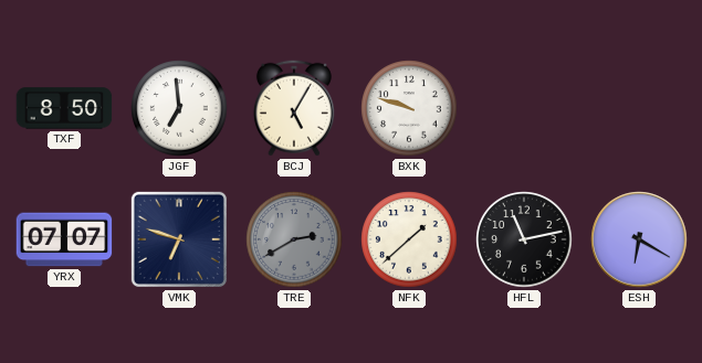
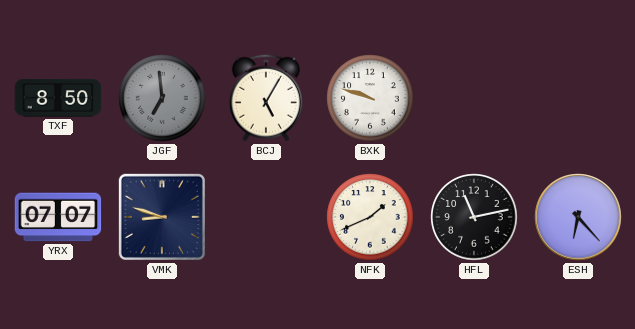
JGF dial: white -> grey
VMK: 6:48 -> 8:48
TRE: 2:40 -> none
NFK: 1:38 -> 1:41
ESH: 6:20 -> 6:23
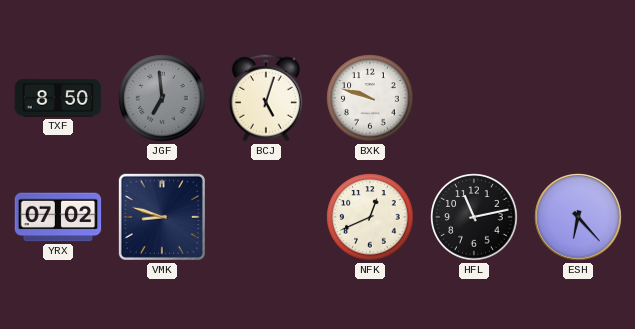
BCJ: 5:05 -> 5:03
YRX: 07:07 -> 07:02
NFK: 1:41 -> 12:41
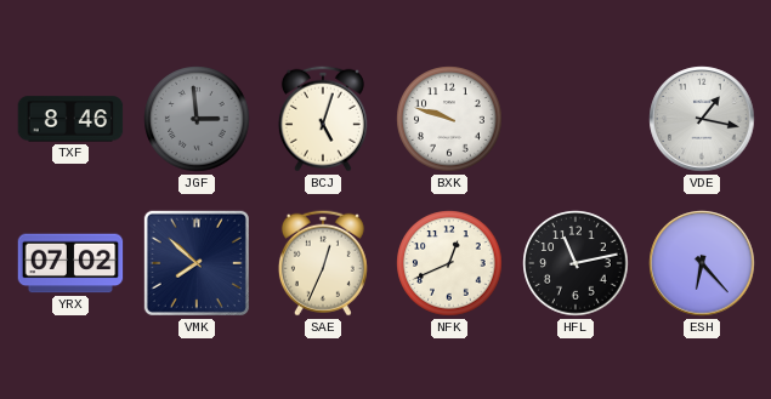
TXF: 8:50 -> 8:46
JGF: 6:59 -> 2:59
VDE: none -> 1:17
VMK: 8:48 -> 7:52
SAE: none -> 12:34
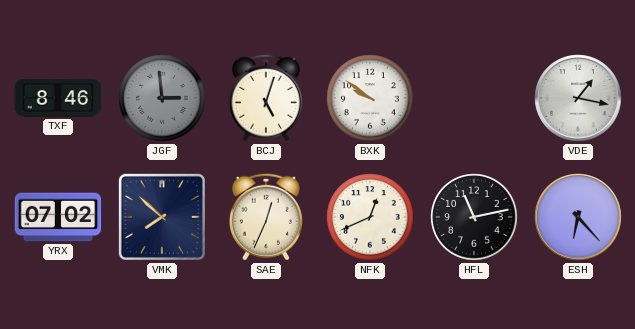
BXK: 9:48 -> 9:51
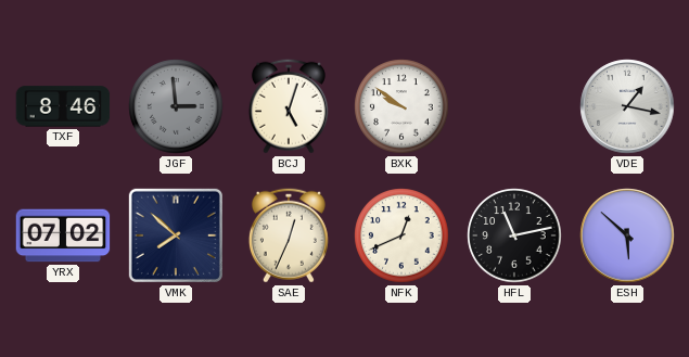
ESH: 6:23 -> 5:52
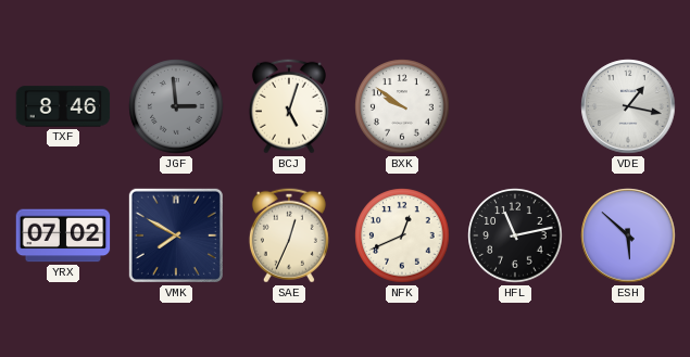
VMK: 7:52 -> 7:50
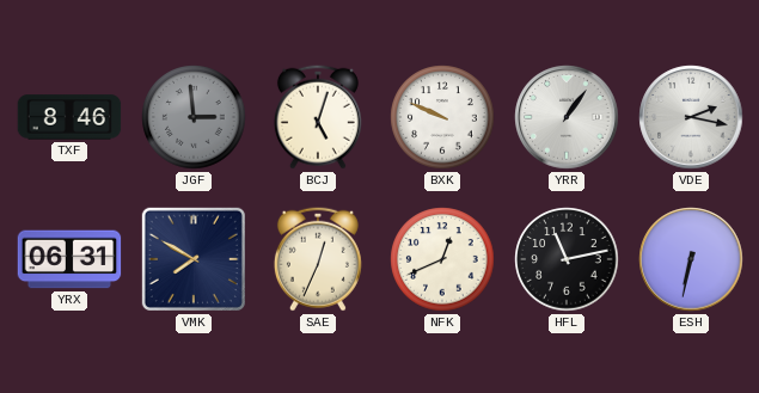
BXK: 9:51 -> 9:49
YRR: none -> 1:06
VDE: 1:17 -> 2:17
YRX: 07:02 -> 06:31
ESH: 5:52 -> 6:32
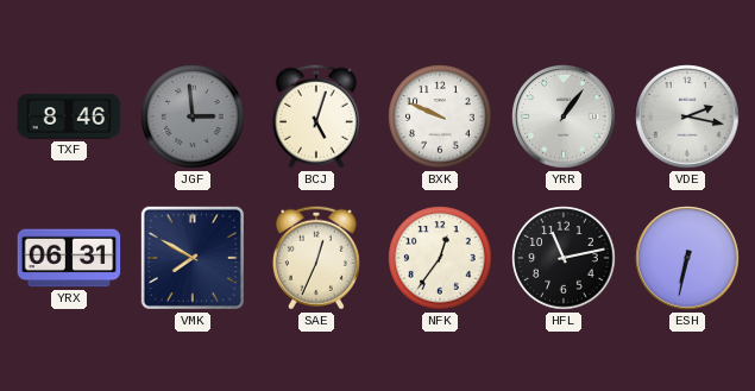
NFK: 12:41 -> 12:36
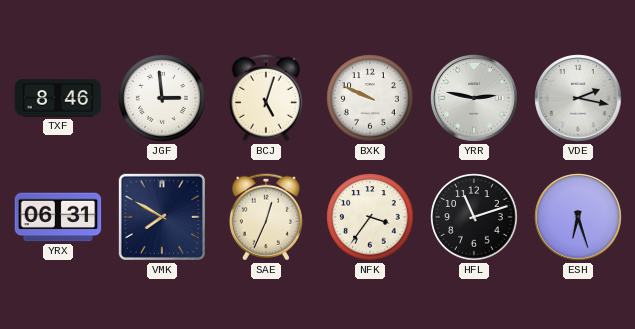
JGF dial: grey -> white
YRR: 1:06 -> 2:47
NFK: 12:36 -> 3:36
HFL: 11:13 -> 11:12
ESH: 6:32 -> 6:27
